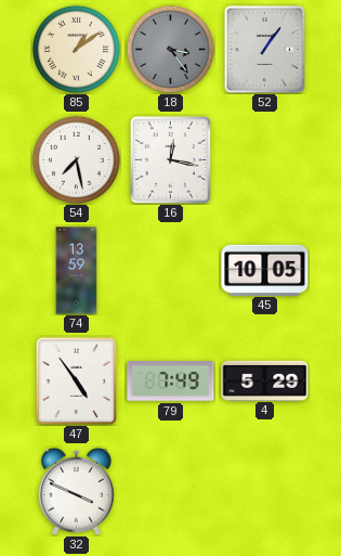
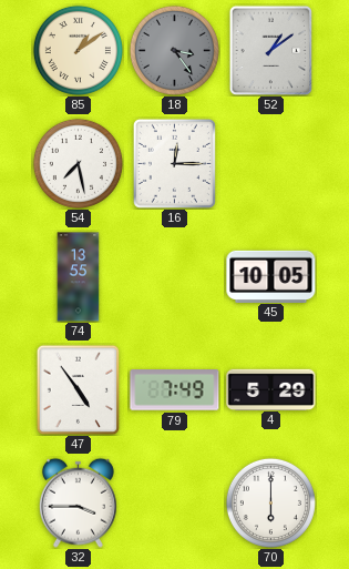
52: 1:06 -> 1:09
16: 12:17 -> 12:15
74: 13:59 -> 13:55
32: 3:49 -> 3:45
70: none -> 6:00
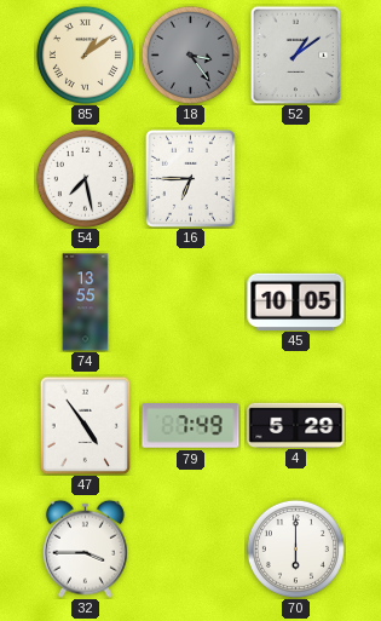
16: 12:15 -> 6:45
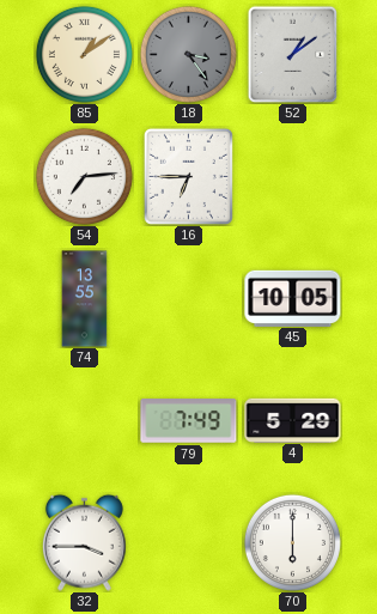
54: 7:28 -> 7:14
47: 4:54 -> none
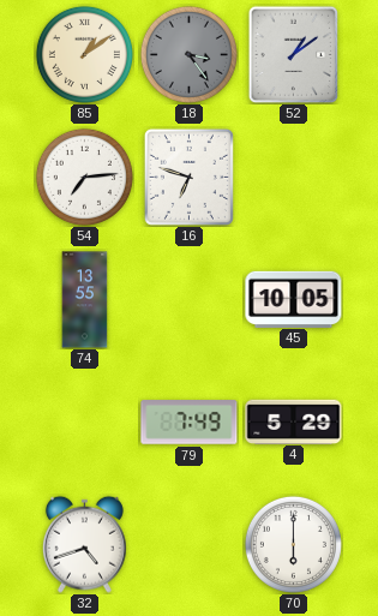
16: 6:45 -> 6:48
32: 3:45 -> 4:42
